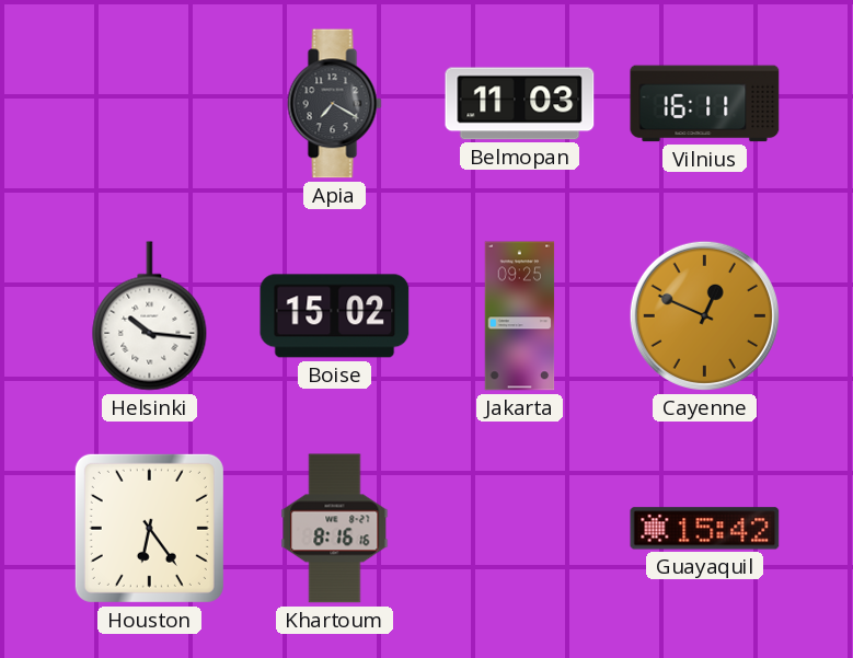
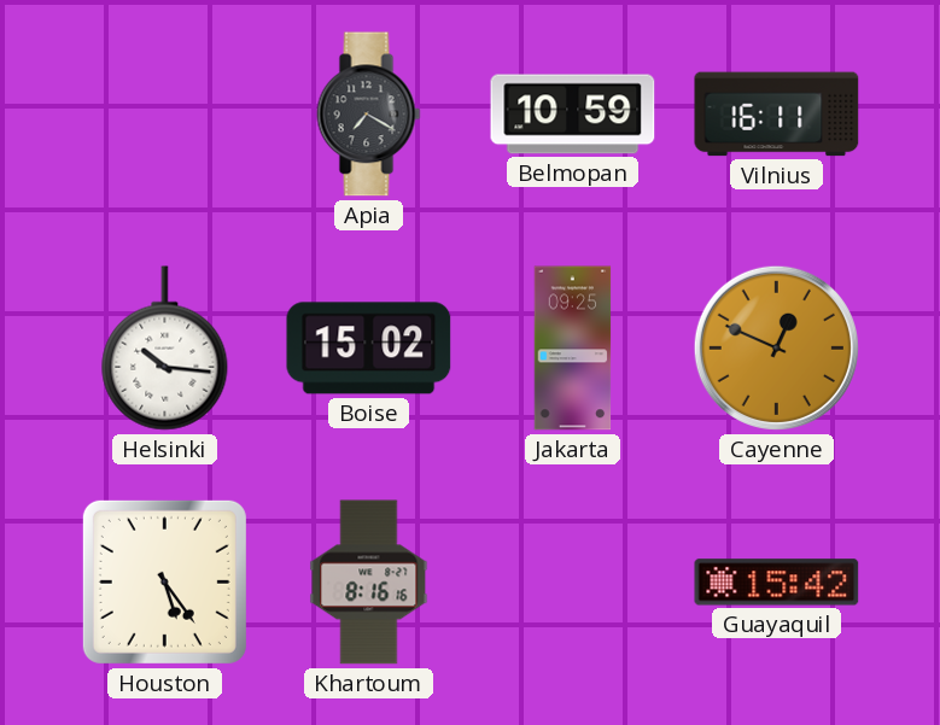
Belmopan: 11:03 -> 10:59
Houston: 6:24 -> 5:24
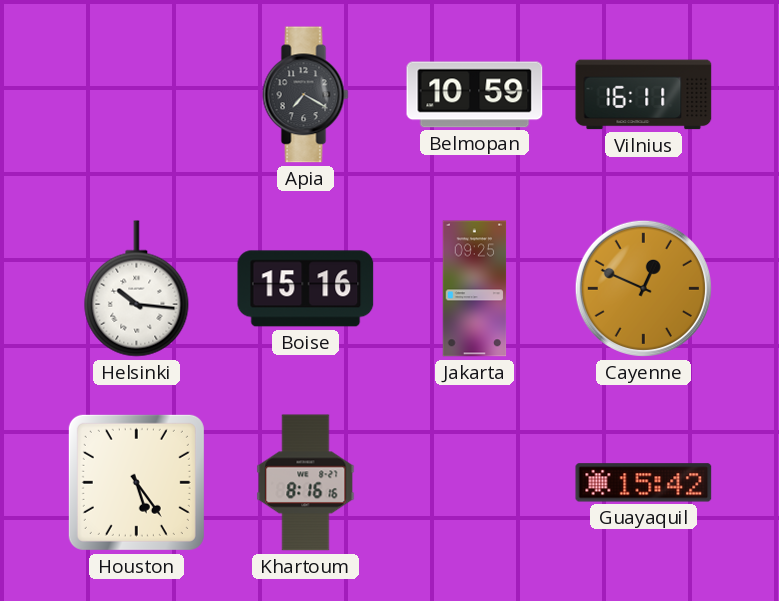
Boise: 15:02 -> 15:16
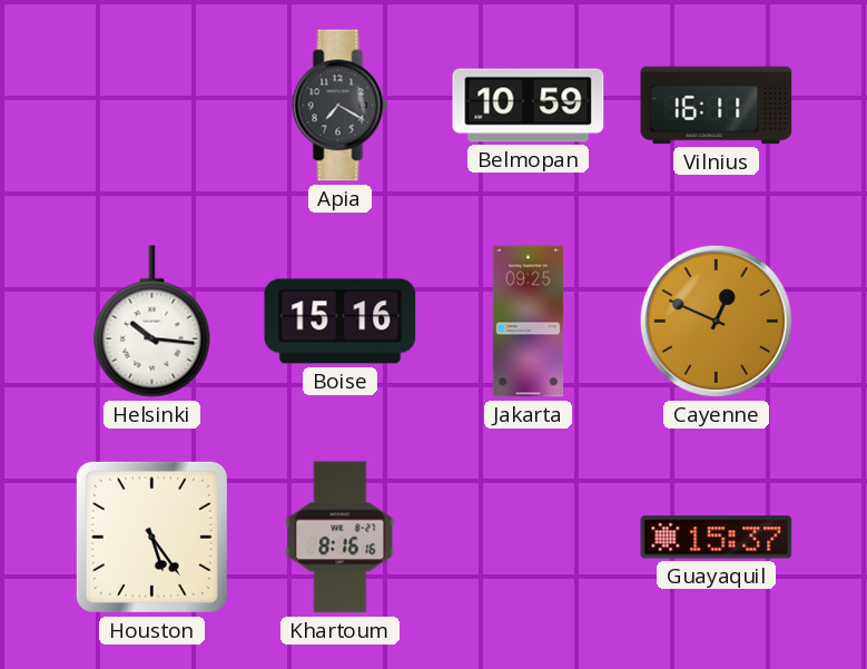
Guayaquil: 15:42 -> 15:37
